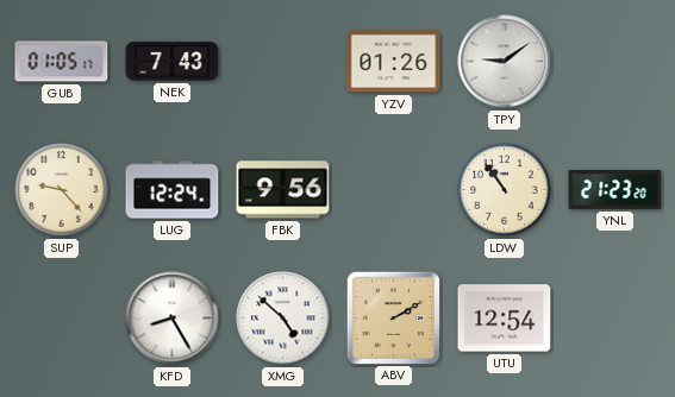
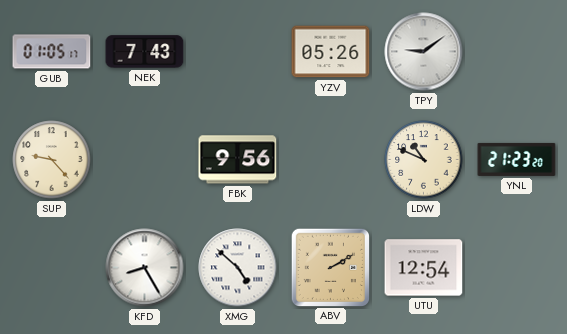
YZV: 01:26 -> 05:26
LUG: 12:24 -> none
LDW: 10:54 -> 10:49
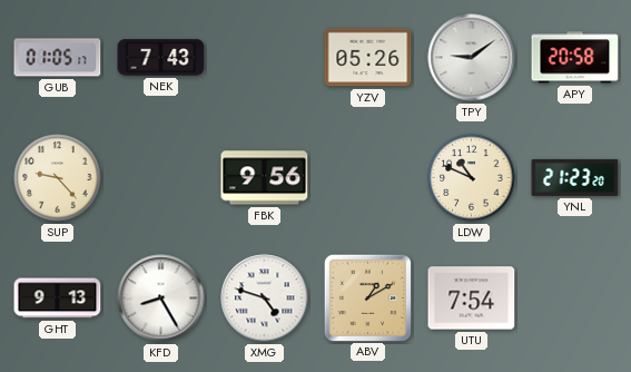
APY: none -> 20:58
GHT: none -> 9:13
XMG: 4:52 -> 4:48
ABV: 2:10 -> 1:10
UTU: 12:54 -> 7:54
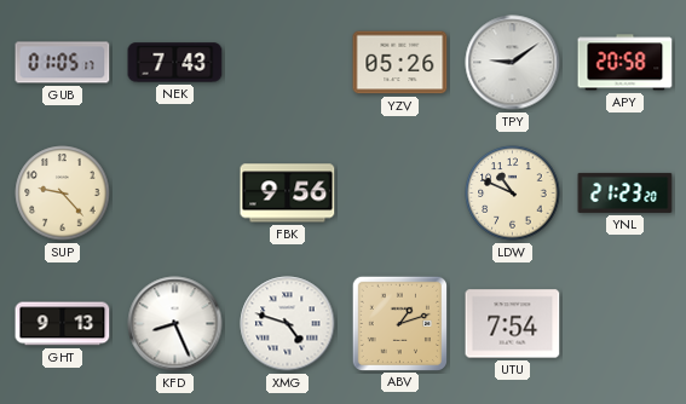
KFD: 8:25 -> 8:26
ABV: 1:10 -> 1:12
